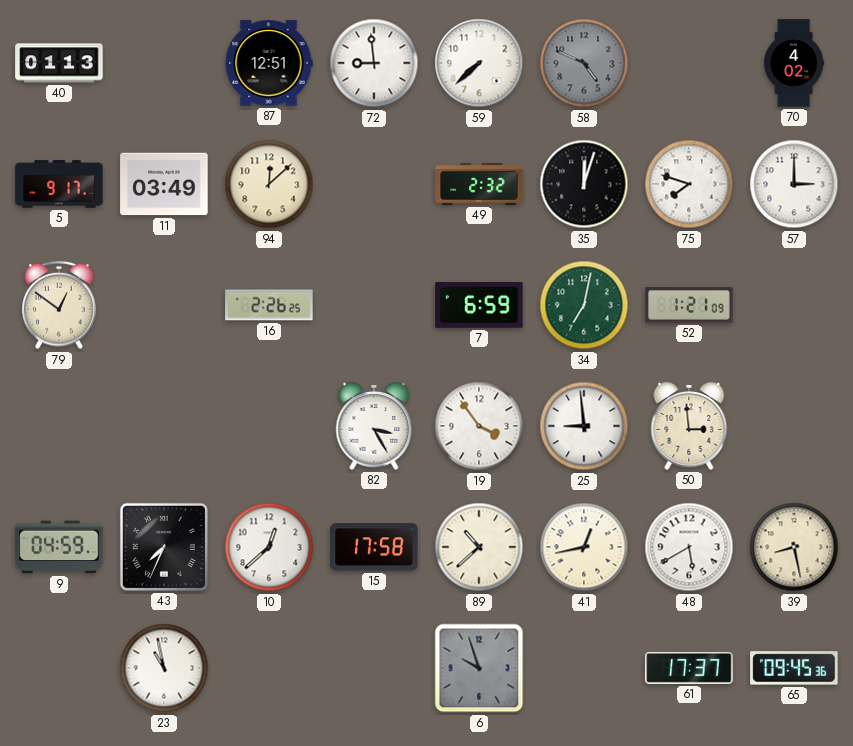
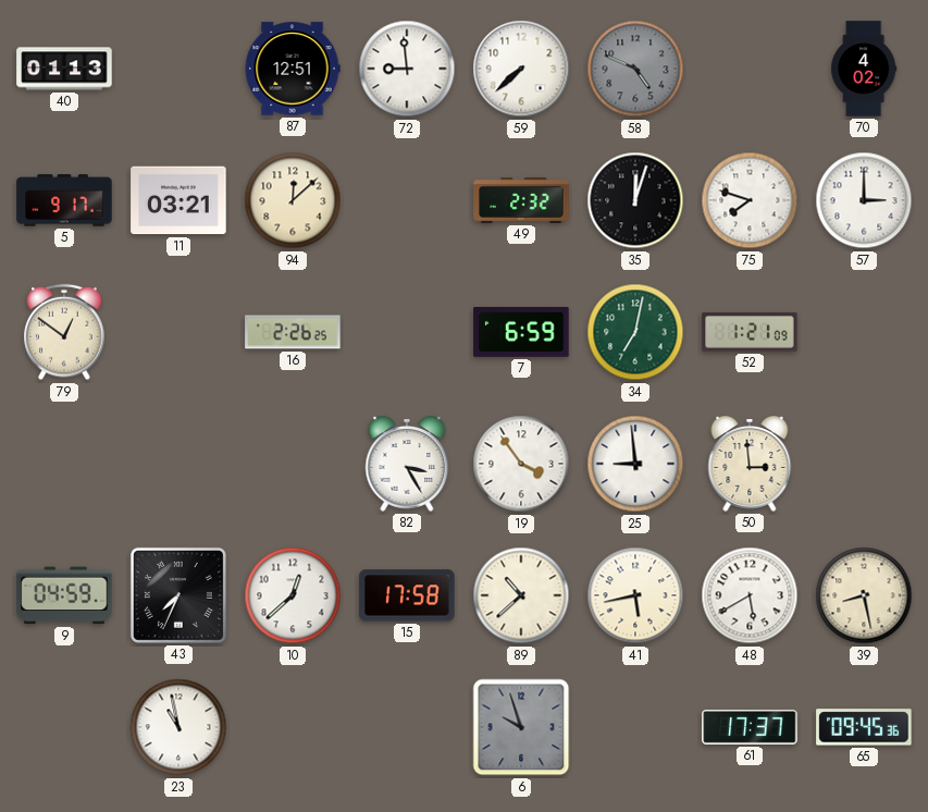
11: 03:49 -> 03:21
41: 12:43 -> 5:43
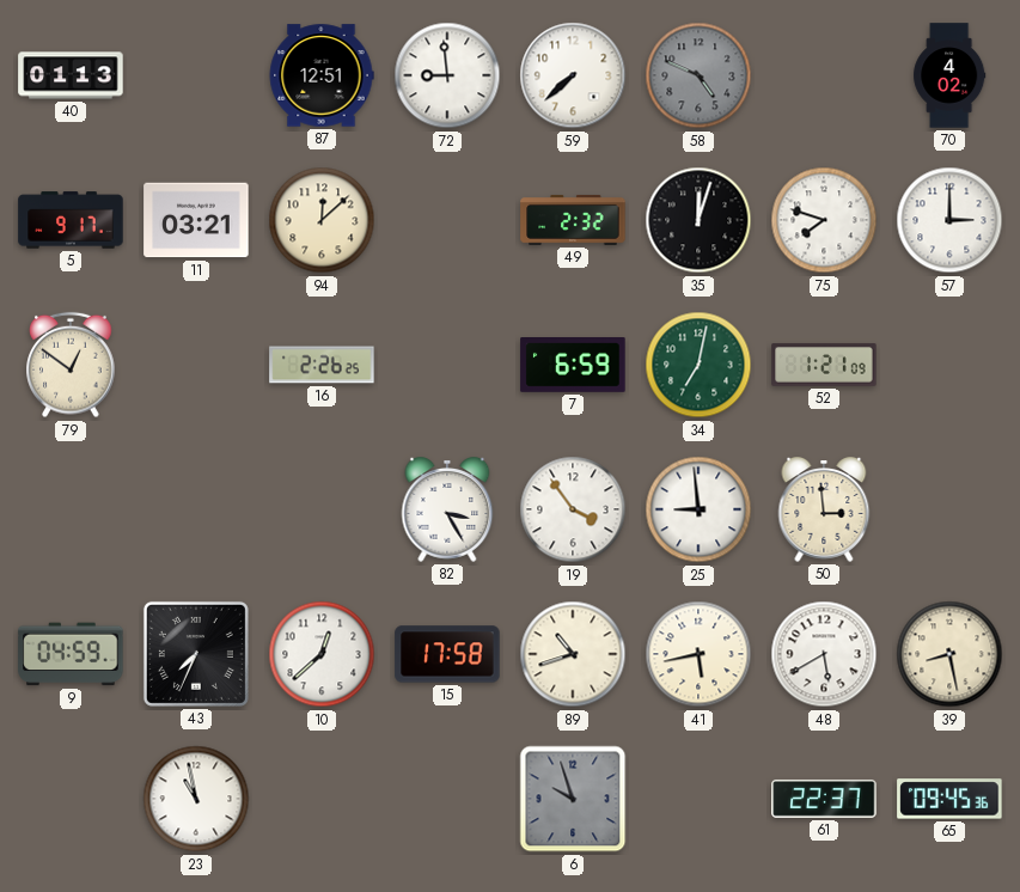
89: 10:38 -> 10:42
61: 17:37 -> 22:37
